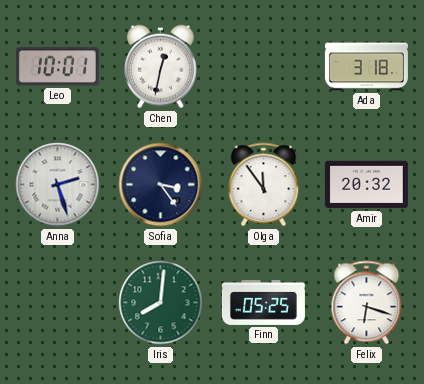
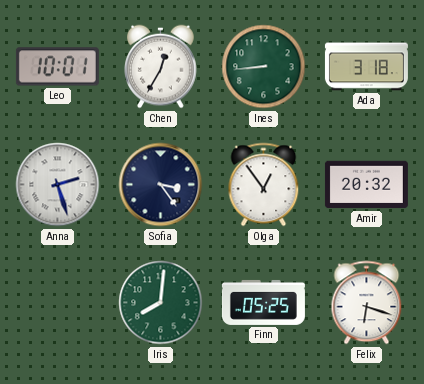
Chen: 12:32 -> 12:35
Ines: none -> 8:44
Olga: 11:54 -> 12:54
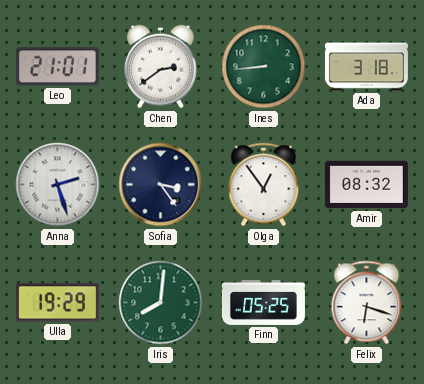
Leo: 10:01 -> 21:01
Chen: 12:35 -> 2:39
Amir: 20:32 -> 08:32
Ulla: none -> 19:29
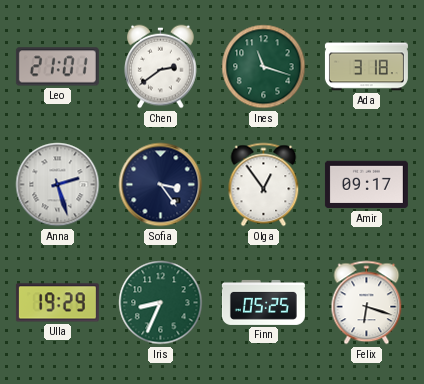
Ines: 8:44 -> 11:18
Amir: 08:32 -> 09:17
Iris: 8:01 -> 8:34
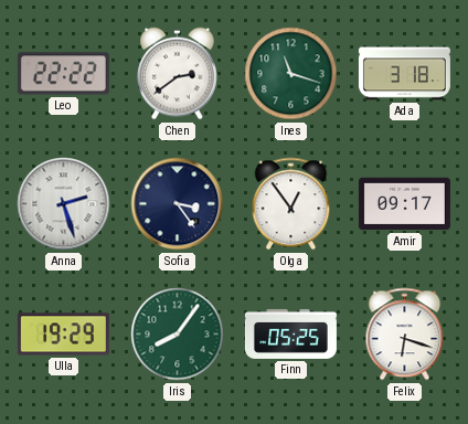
Leo: 21:01 -> 22:22
Iris: 8:34 -> 8:06
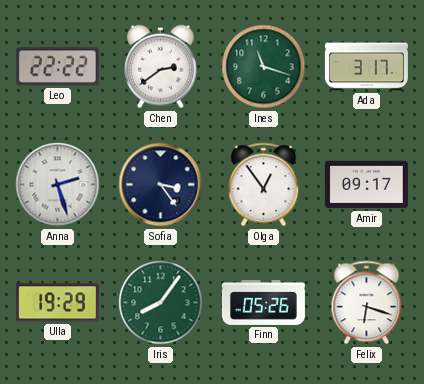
Ada: 3:18 -> 3:17
Finn: 05:25 -> 05:26
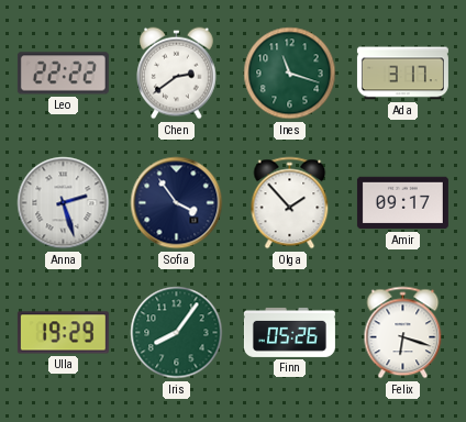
Sofia: 3:24 -> 3:54
Olga: 12:54 -> 1:53
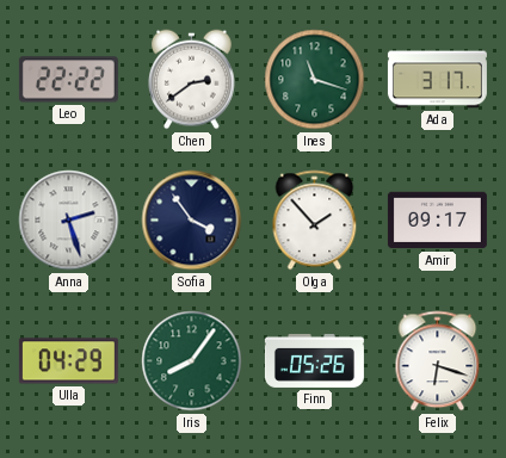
Ulla: 19:29 -> 04:29
